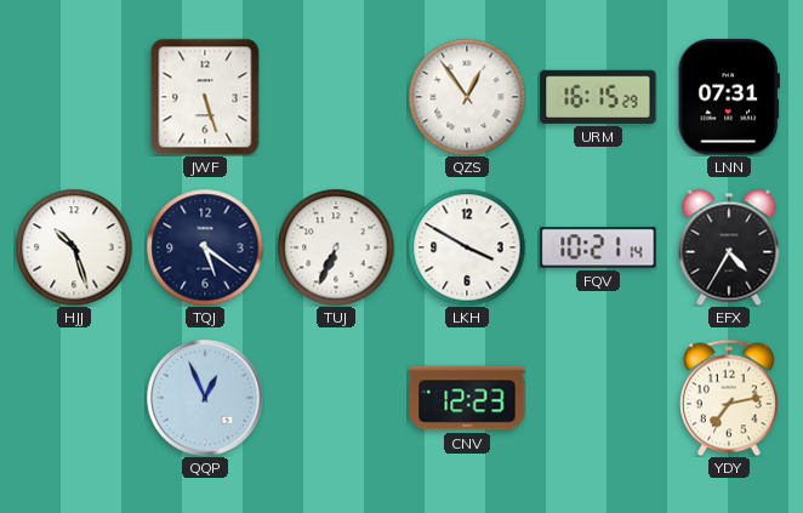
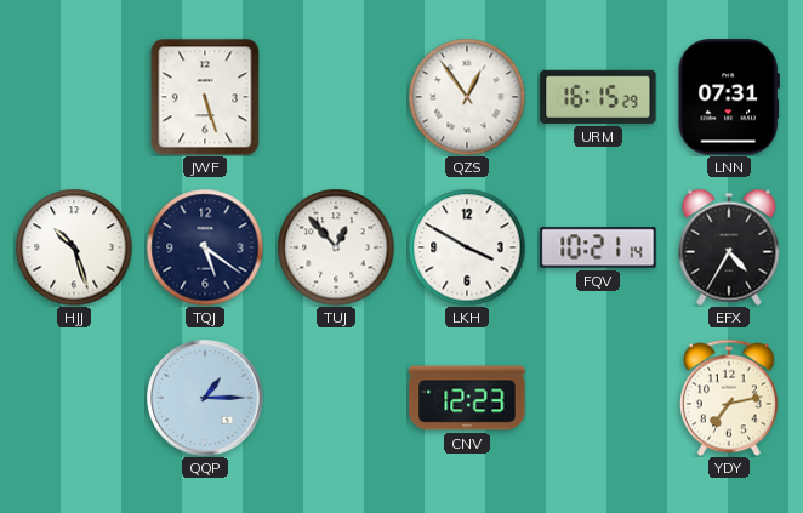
TUJ: 6:34 -> 12:53
QQP: 12:56 -> 1:15
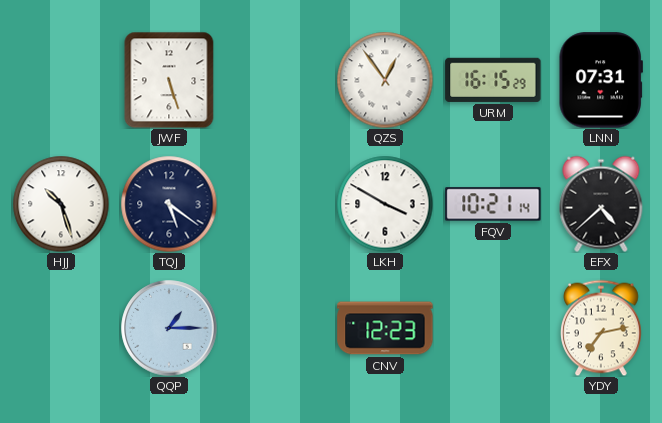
TUJ: 12:53 -> none
EFX: 4:35 -> 4:38
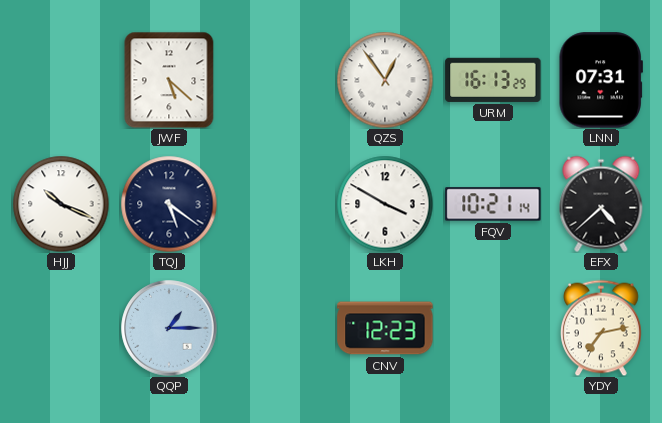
JWF: 5:27 -> 5:22
URM: 16:15 -> 16:13
HJJ: 10:27 -> 10:19
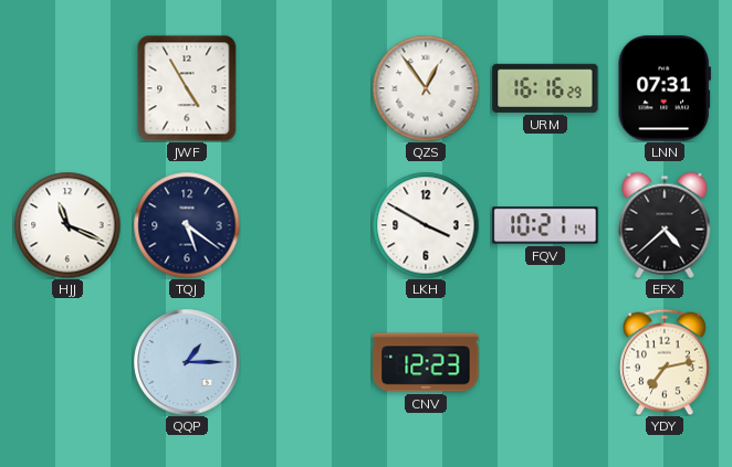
JWF: 5:22 -> 4:55
URM: 16:13 -> 16:16
HJJ: 10:19 -> 11:19
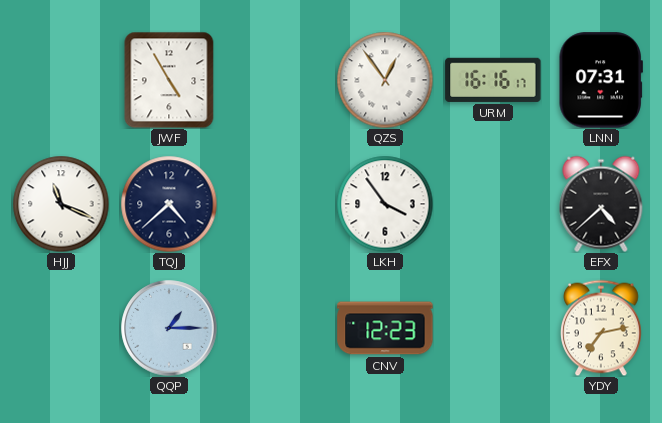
URM: 16:16:29 -> 16:16:17
TQJ: 5:21 -> 4:38
LKH: 3:50 -> 3:54
FQV: 10:21 -> none
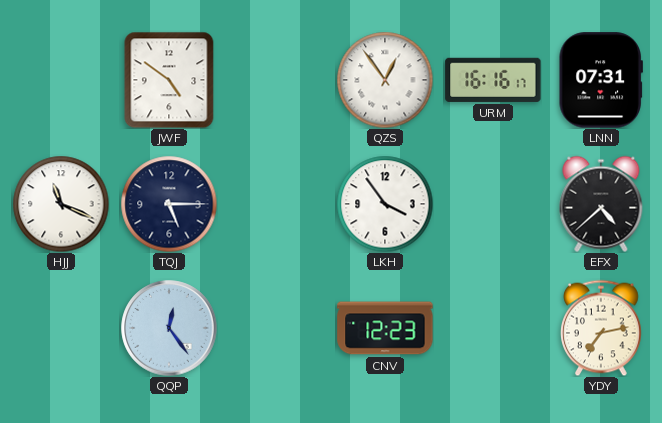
JWF: 4:55 -> 4:51
TQJ: 4:38 -> 5:15
QQP: 1:15 -> 12:24
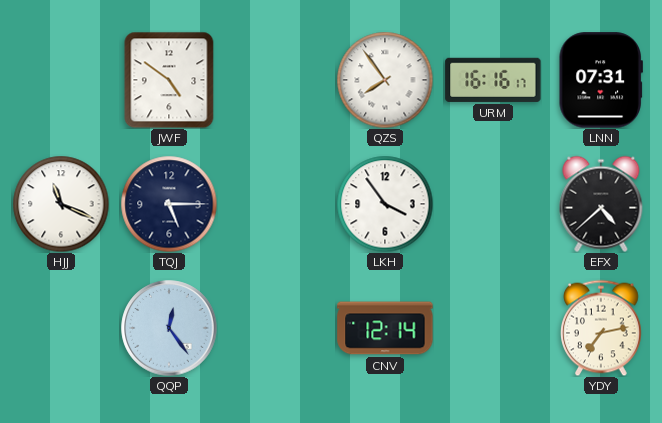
QZS: 12:54 -> 7:54
CNV: 12:23 -> 12:14
